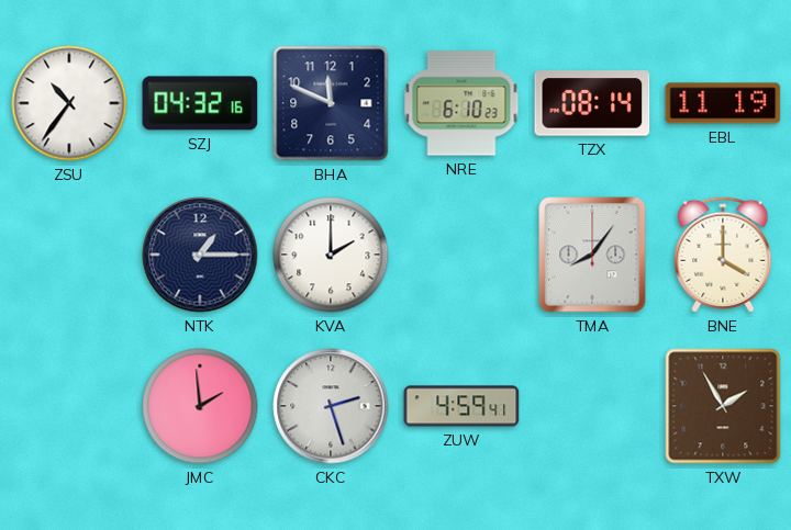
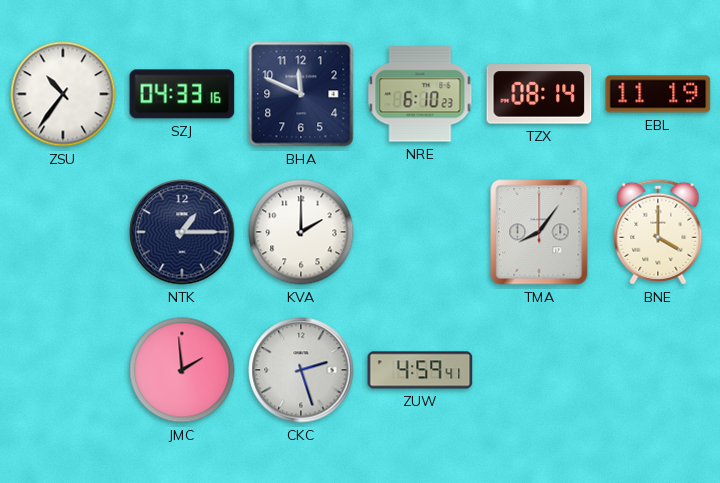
SZJ: 04:32 -> 04:33
TXW: 1:55 -> none
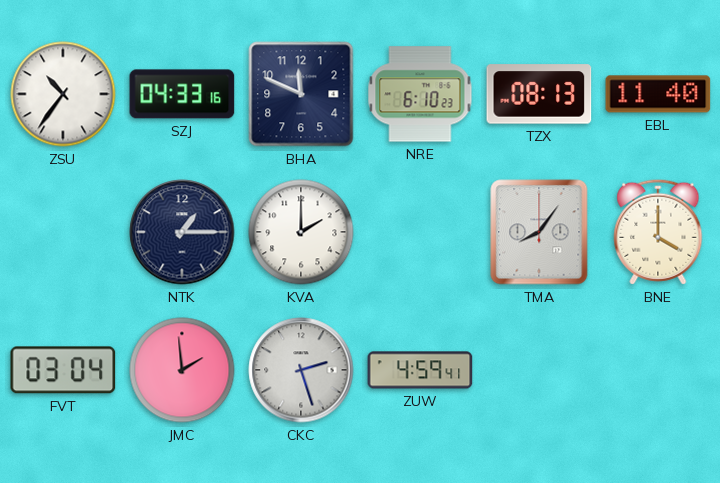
TZX: 08:14 -> 08:13
EBL: 11:19 -> 11:40
FVT: none -> 03:04
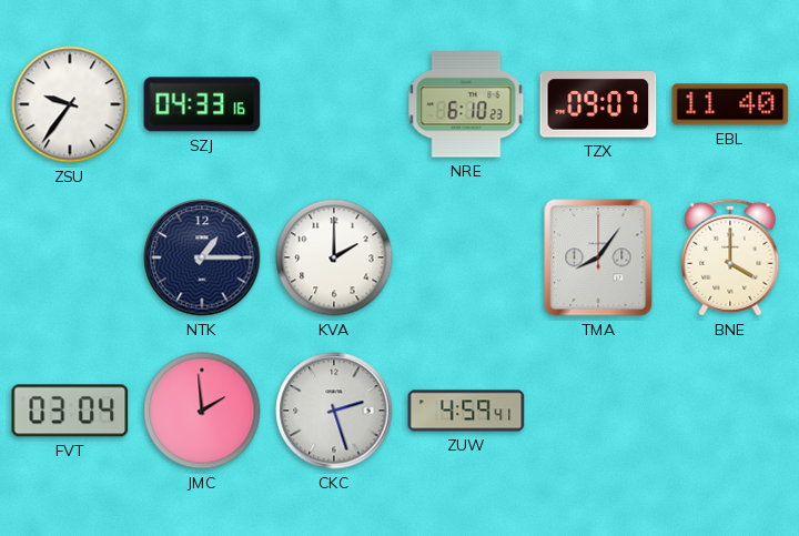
ZSU: 10:36 -> 9:36
BHA: 11:49 -> none
TZX: 08:13 -> 09:07
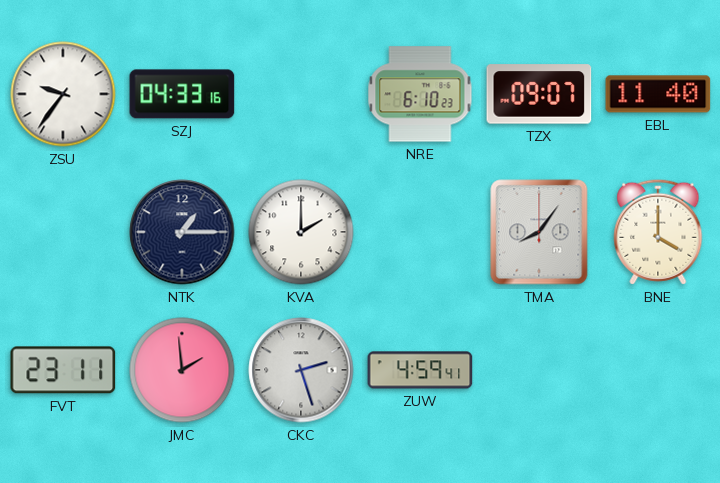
FVT: 03:04 -> 23:11
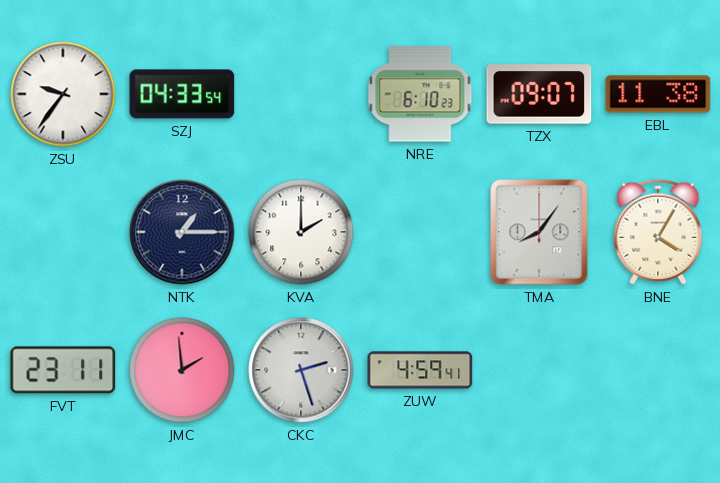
SZJ: 04:33:16 -> 04:33:54
EBL: 11:40 -> 11:38
BNE: 4:00 -> 4:05
